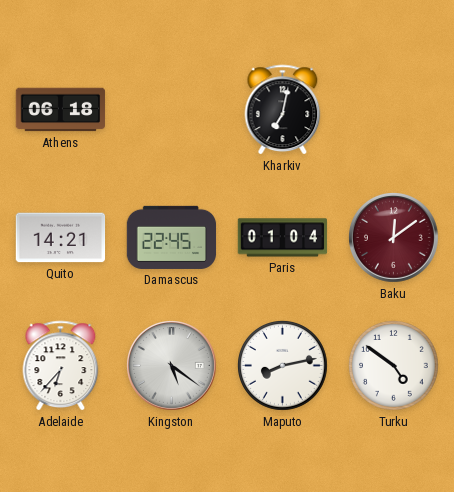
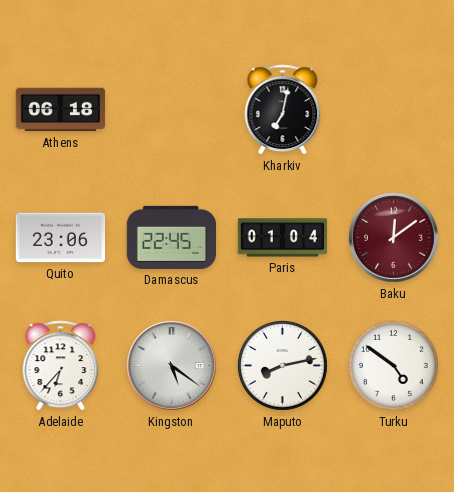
Quito: 14:21 -> 23:06
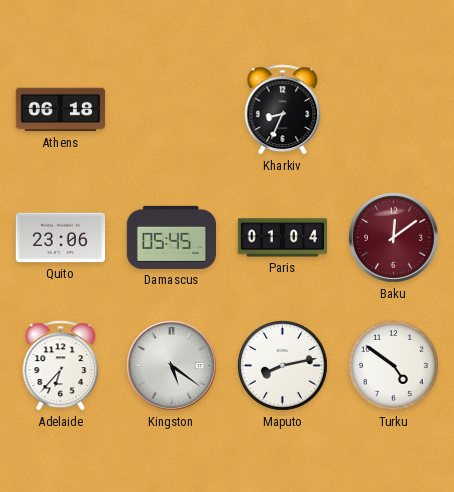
Kharkiv: 7:02 -> 8:34
Damascus: 22:45 -> 05:45
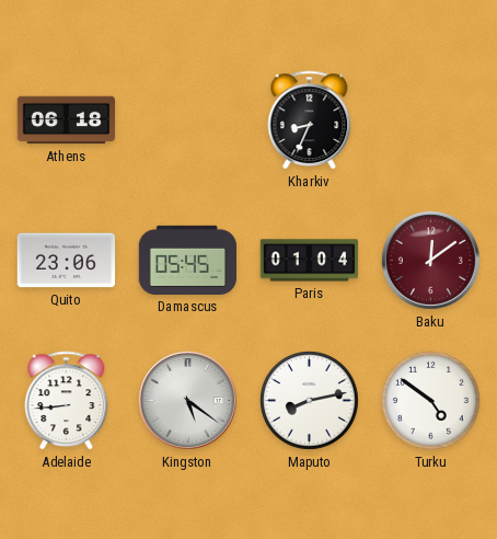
Adelaide: 6:37 -> 8:44
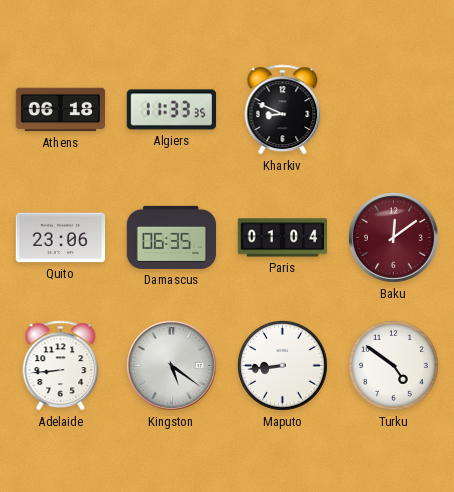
Algiers: none -> 11:33
Kharkiv: 8:34 -> 8:49
Damascus: 05:45 -> 06:35
Maputo: 8:13 -> 8:44
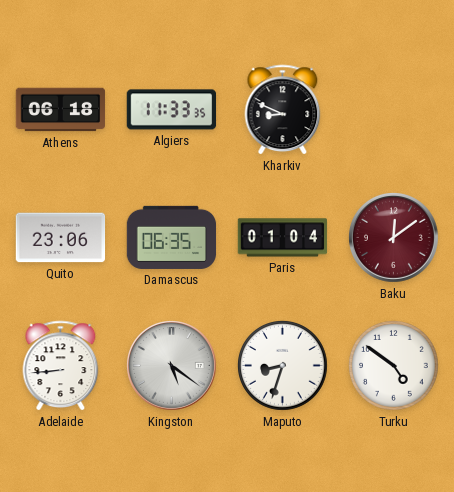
Maputo: 8:44 -> 8:33
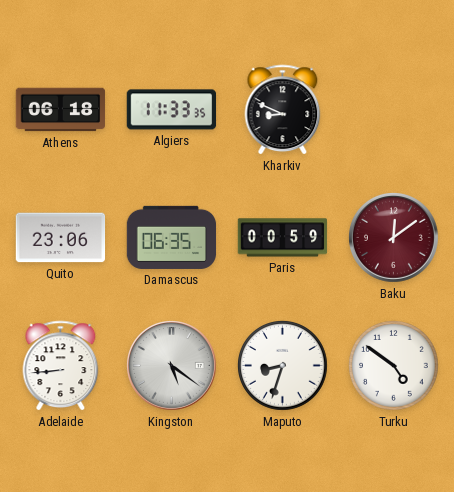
Paris: 01:04 -> 00:59
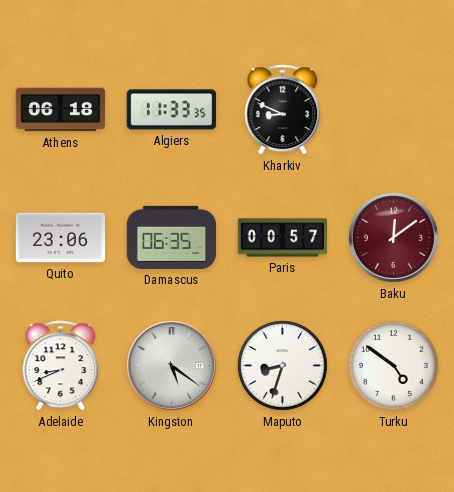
Paris: 00:59 -> 00:57
Adelaide: 8:44 -> 8:41
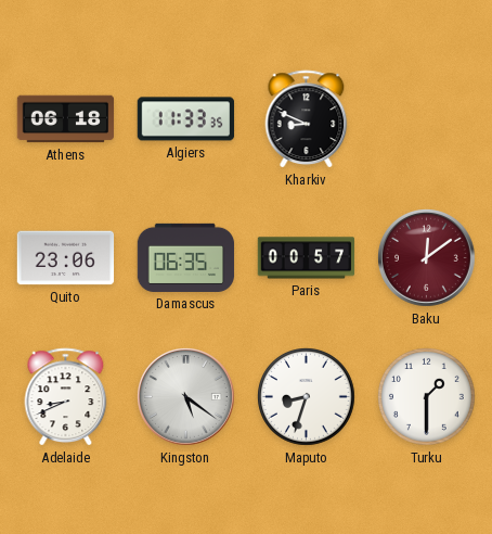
Turku: 4:51 -> 1:30
